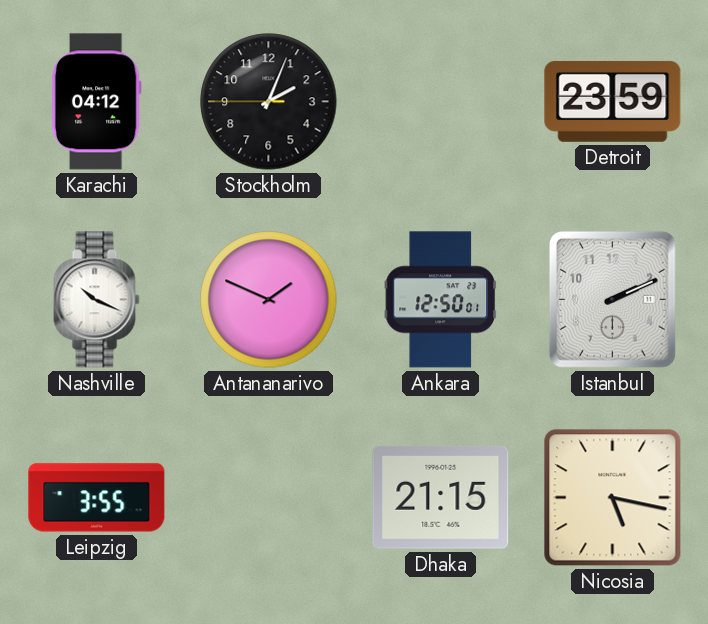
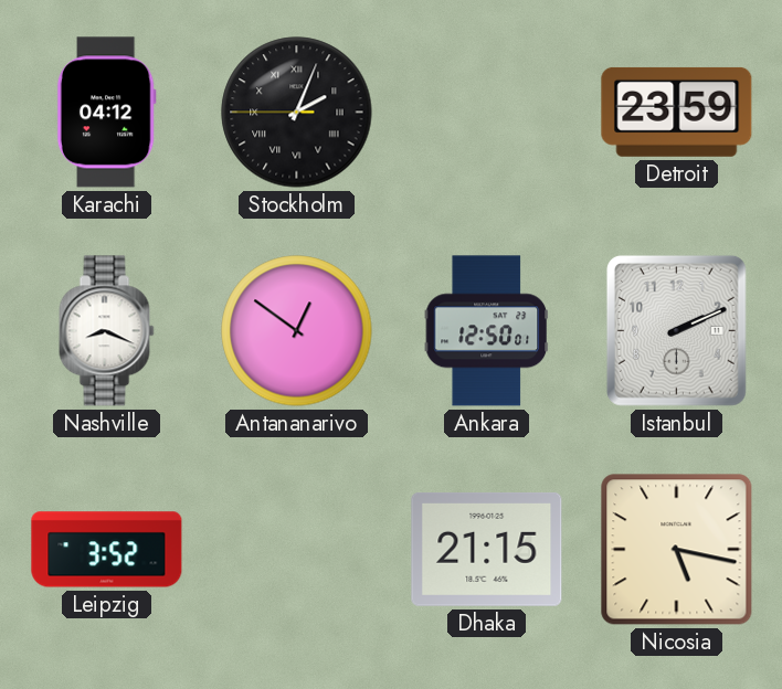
Stockholm numerals: Arabic -> Roman
Nashville: 10:19 -> 8:19
Antananarivo: 1:49 -> 12:51
Leipzig: 3:55 -> 3:52
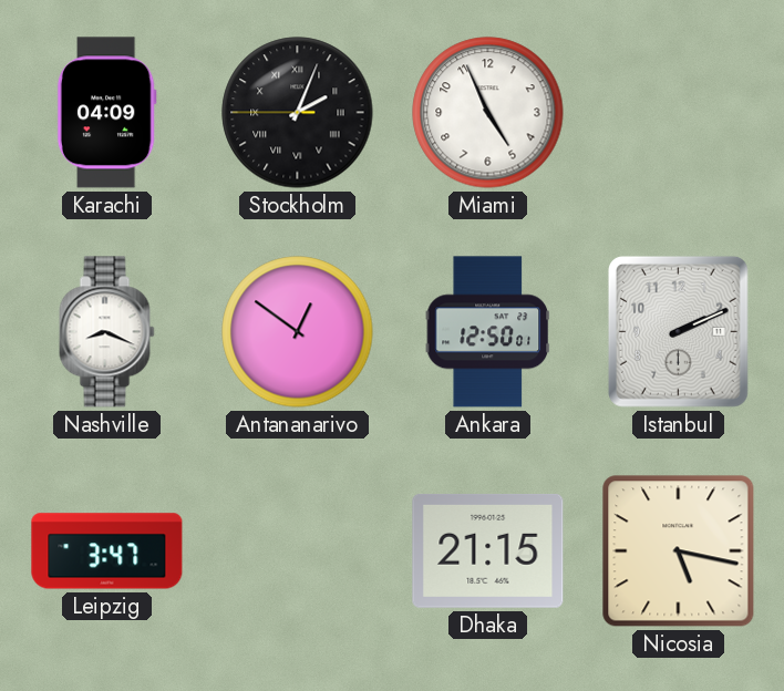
Karachi: 04:12 -> 04:09
Miami: none -> 4:56
Detroit: 23:59 -> none
Leipzig: 3:52 -> 3:47
